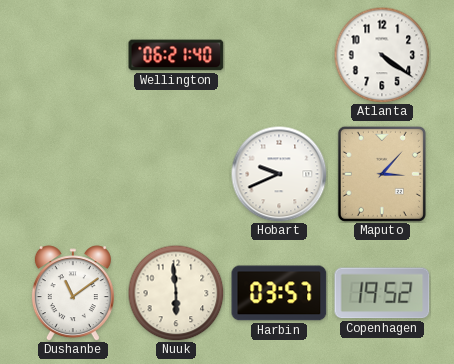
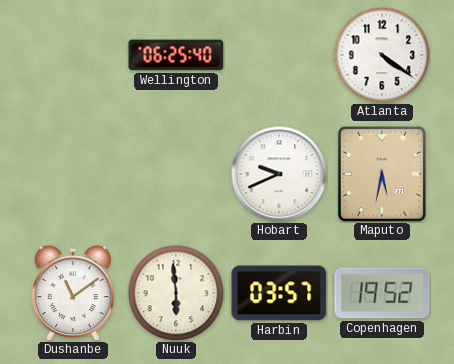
Wellington: 06:21 -> 06:25
Maputo: 3:07 -> 5:32
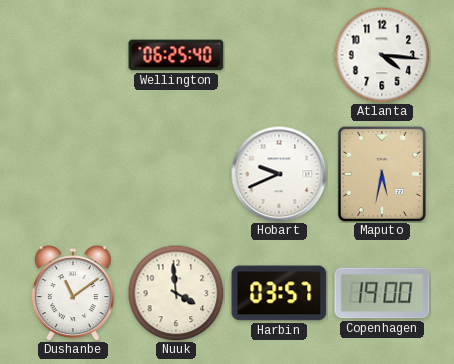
Atlanta: 4:21 -> 4:16
Nuuk: 5:59 -> 3:59
Copenhagen: 19:52 -> 19:00
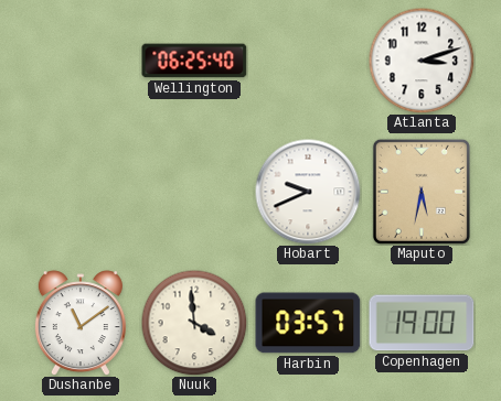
Atlanta: 4:16 -> 3:12
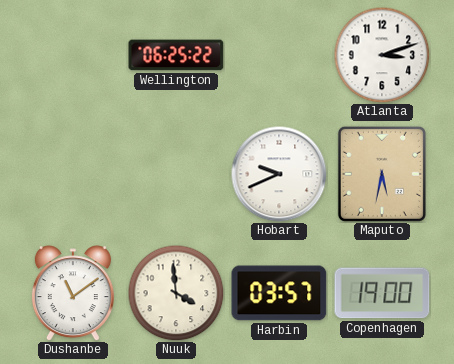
Wellington: 06:25:40 -> 06:25:22
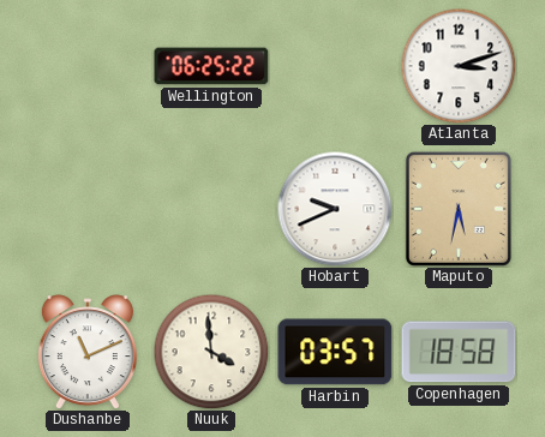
Dushanbe: 11:09 -> 11:11
Copenhagen: 19:00 -> 18:58
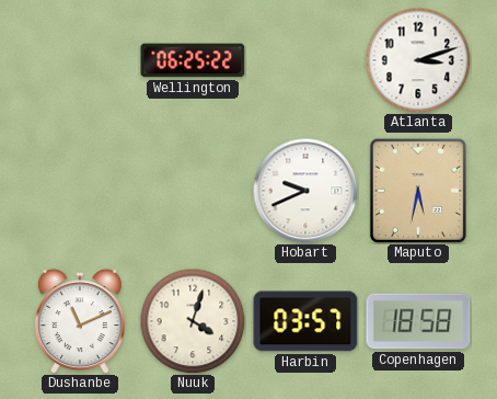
Nuuk: 3:59 -> 4:03
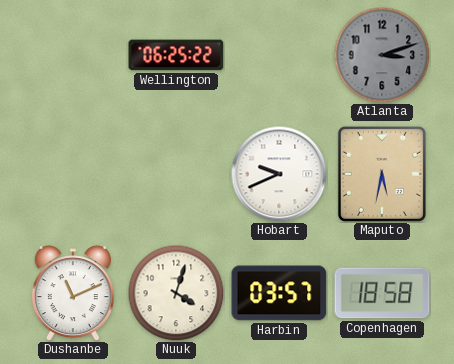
Atlanta dial: white -> grey
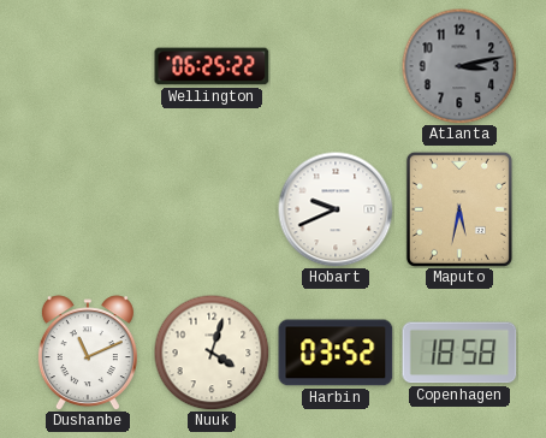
Atlanta: 3:12 -> 3:13
Harbin: 03:57 -> 03:52
